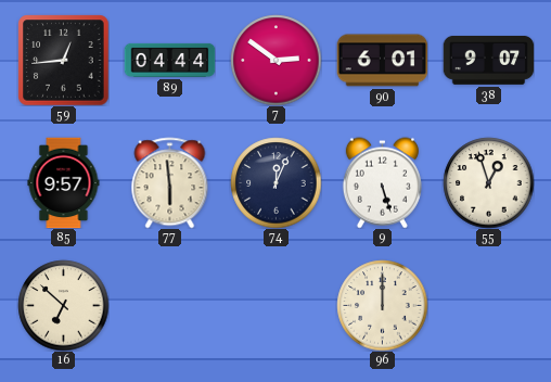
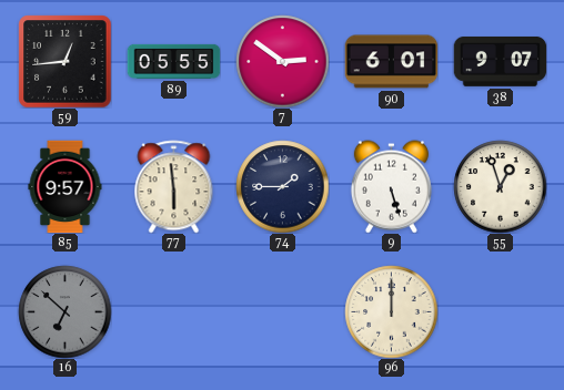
89: 04:44 -> 05:55
74: 12:04 -> 1:45
16 dial: cream -> grey
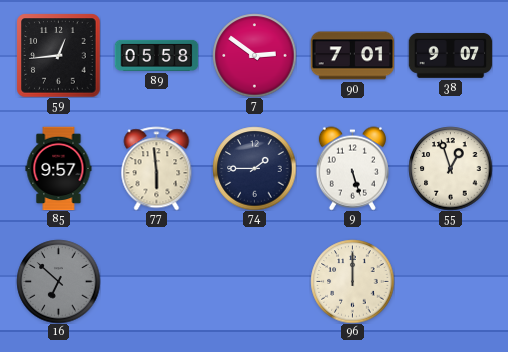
89: 05:55 -> 05:58
90: 6:01 -> 7:01
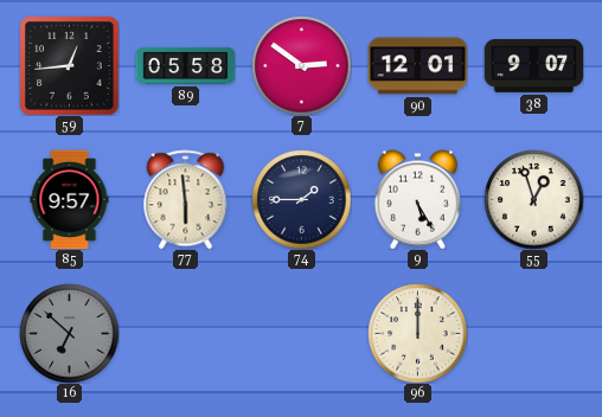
90: 7:01 -> 12:01
9: 5:27 -> 5:25
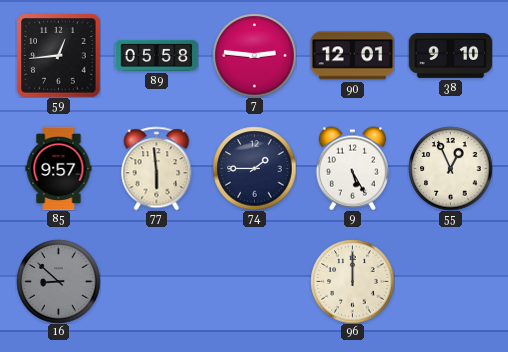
7: 2:51 -> 2:46
38: 9:07 -> 9:10
55: 12:57 -> 12:56
16: 6:52 -> 8:52
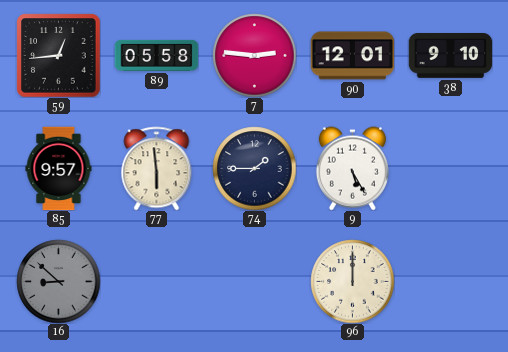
55: 12:56 -> none
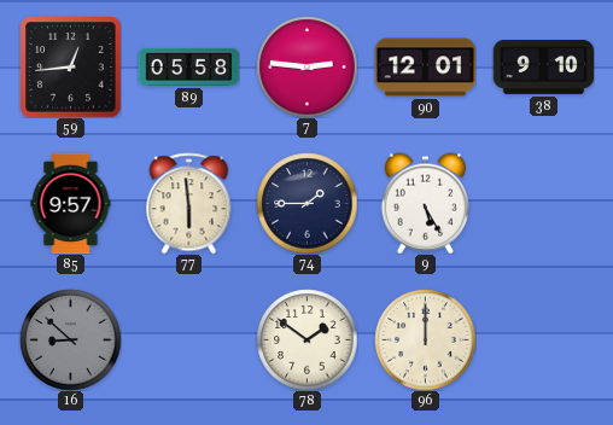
78: none -> 1:51
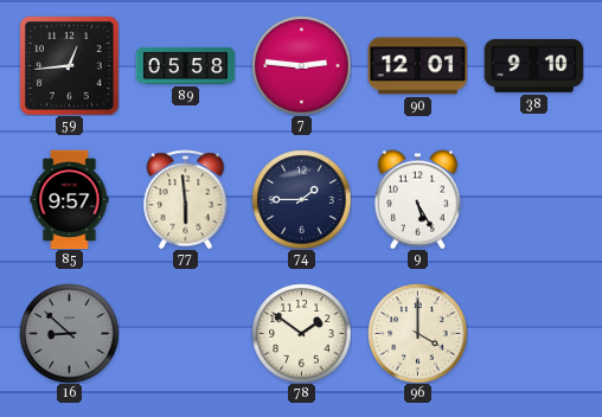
96: 12:00 -> 4:00
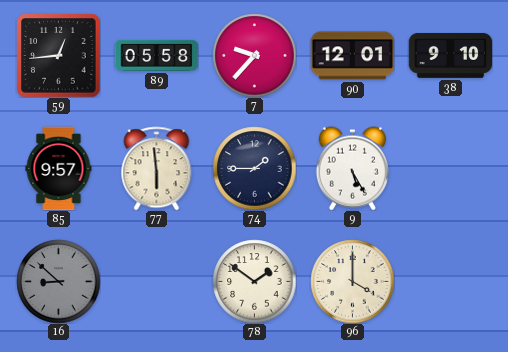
7: 2:46 -> 9:37
